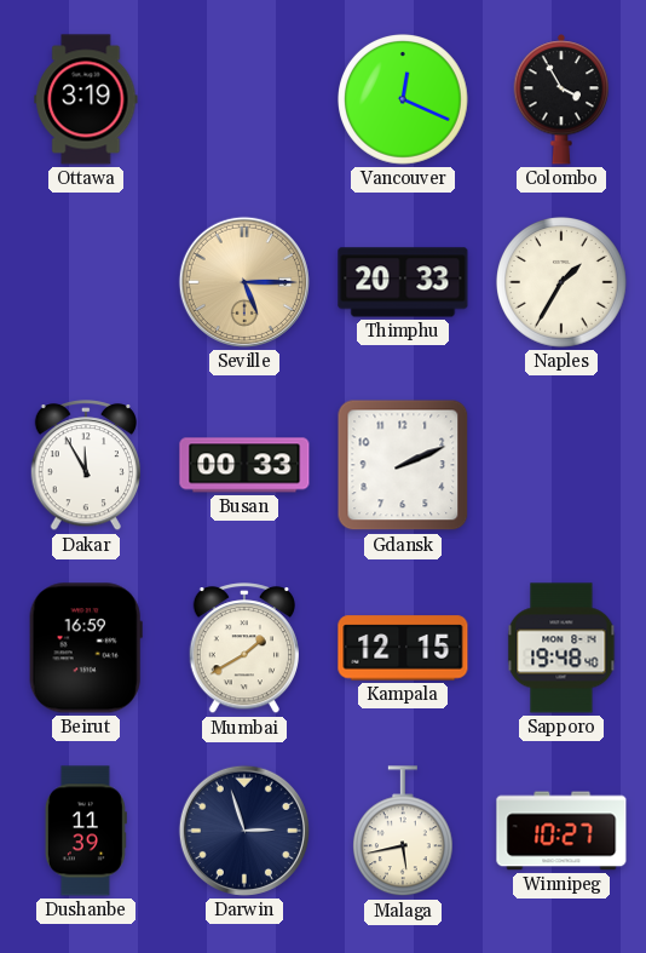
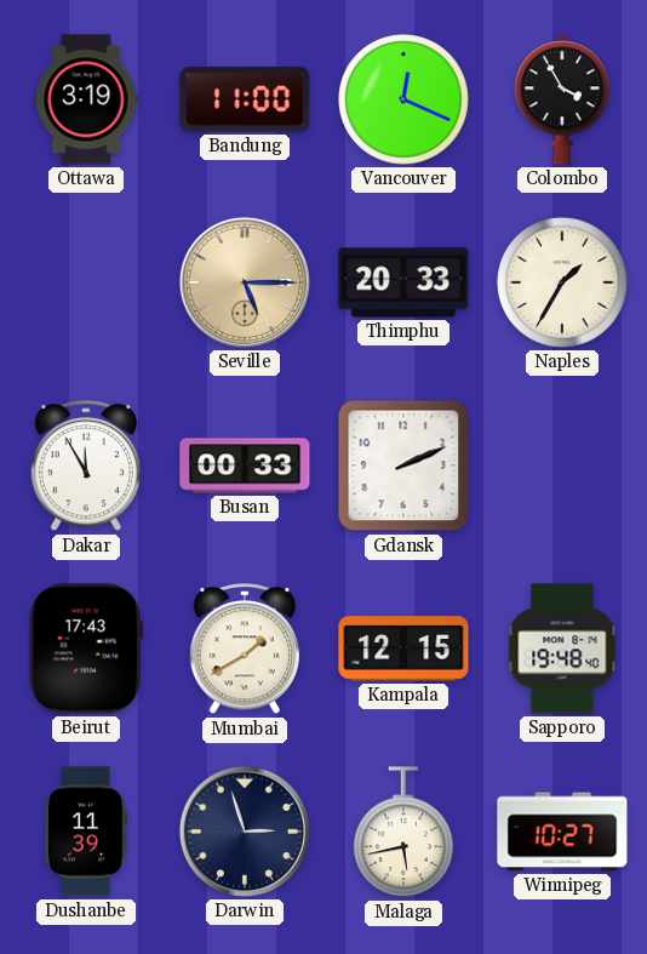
Bandung: none -> 11:00
Beirut: 16:59 -> 17:43
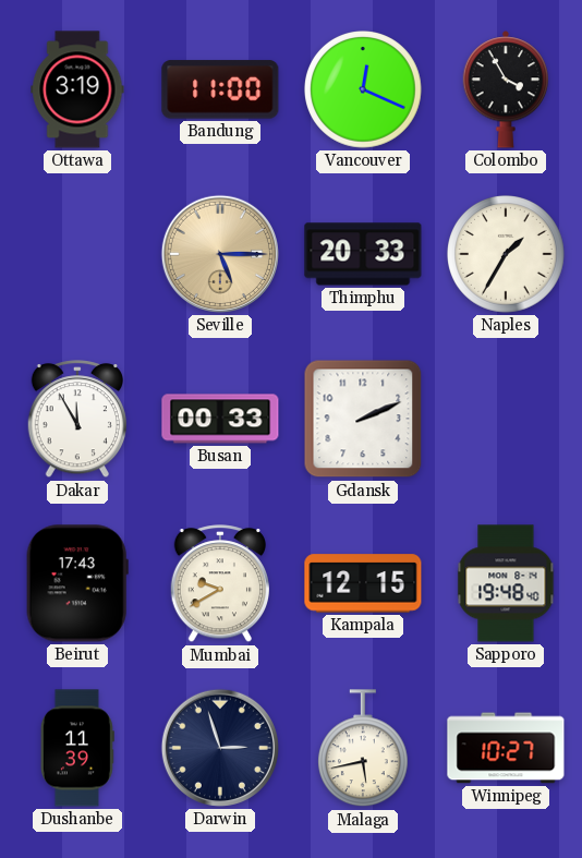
Mumbai: 1:40 -> 9:40
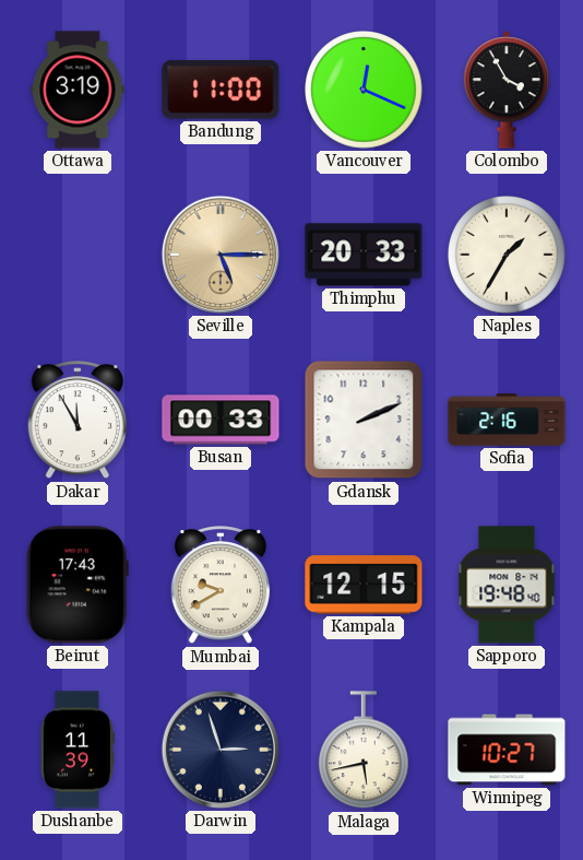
Sofia: none -> 2:16
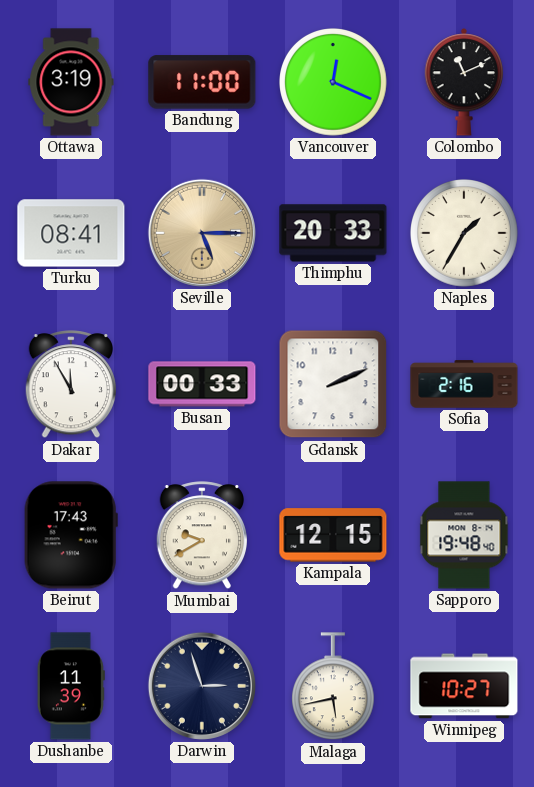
Colombo: 3:55 -> 11:11
Turku: none -> 08:41
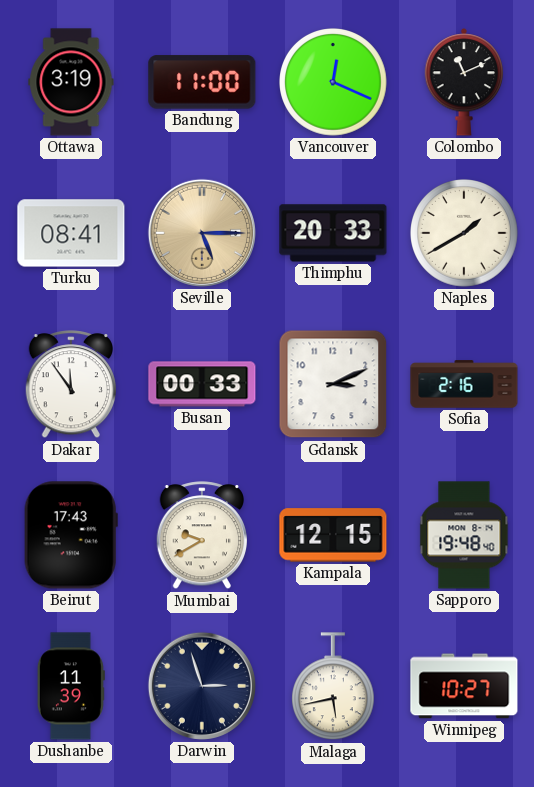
Naples: 1:35 -> 1:40
Dakar: 11:55 -> 11:54
Gdansk: 2:11 -> 3:11
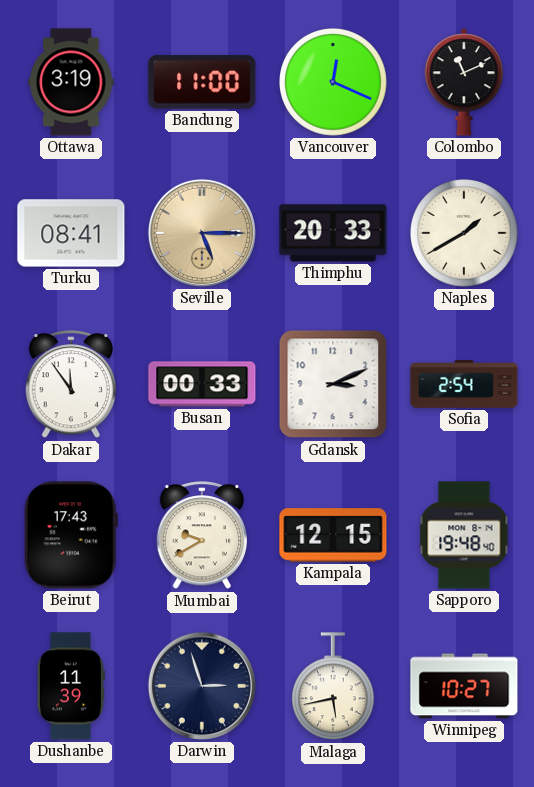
Sofia: 2:16 -> 2:54
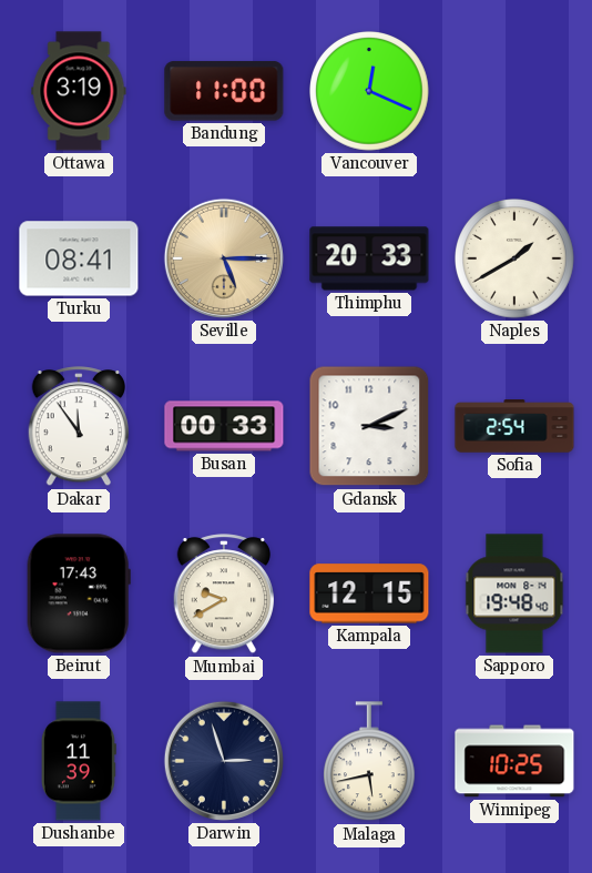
Colombo: 11:11 -> none
Winnipeg: 10:27 -> 10:25
